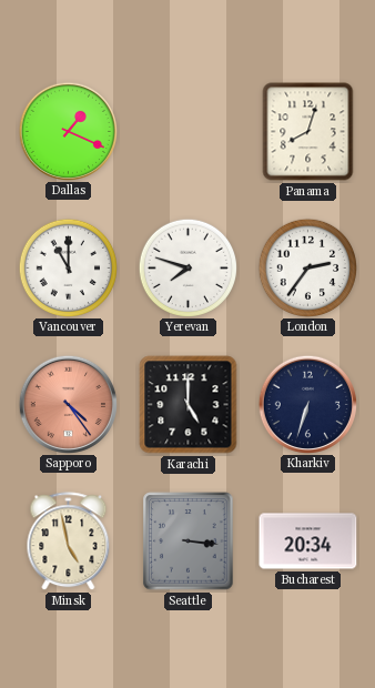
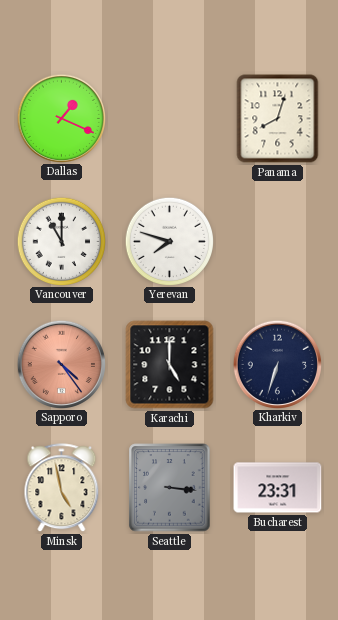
London: 2:36 -> none
Bucharest: 20:34 -> 23:31
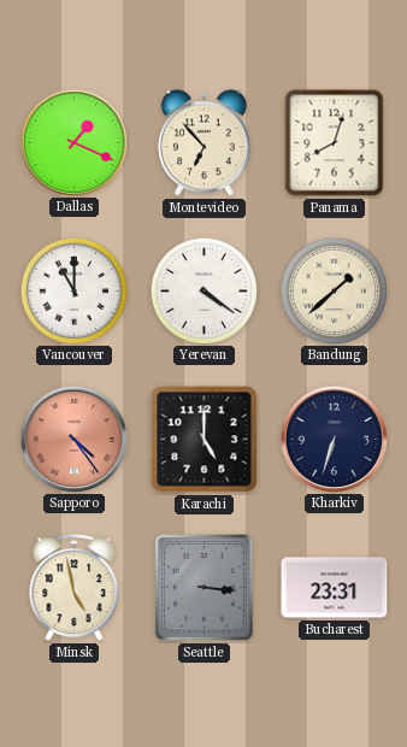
Montevideo: none -> 6:53
Yerevan: 7:48 -> 4:21
Bandung: none -> 1:38
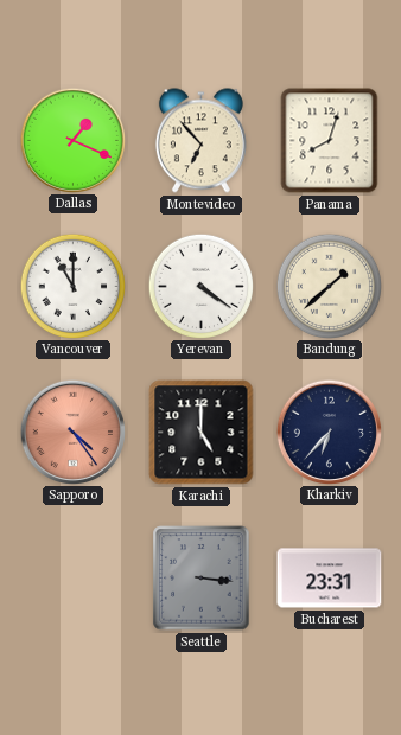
Kharkiv: 6:33 -> 6:37
Minsk: 4:58 -> none
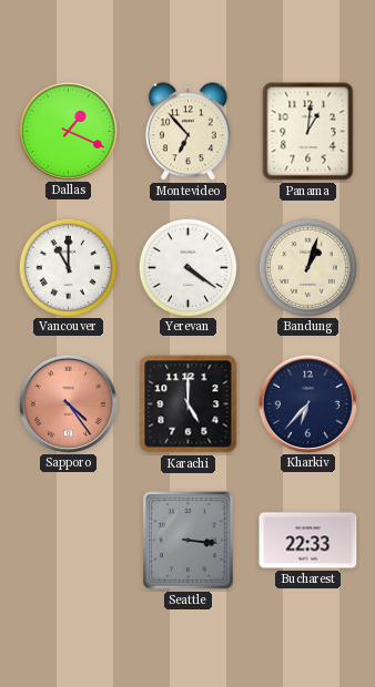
Panama: 8:03 -> 1:01
Bandung: 1:38 -> 1:03
Bucharest: 23:31 -> 22:33
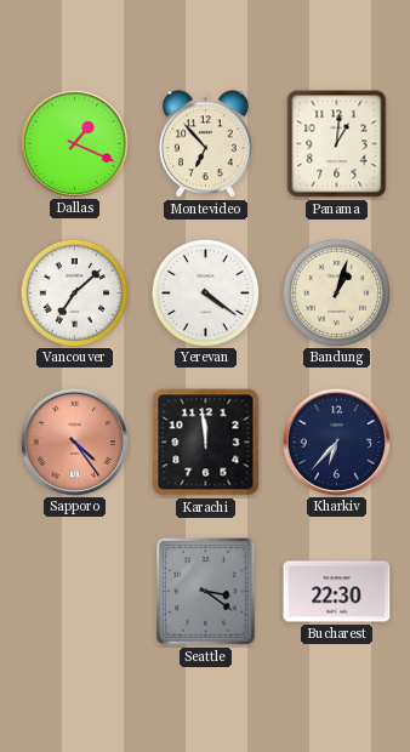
Vancouver: 11:00 -> 7:08
Karachi: 5:00 -> 11:59
Seattle: 3:16 -> 3:21
Bucharest: 22:33 -> 22:30
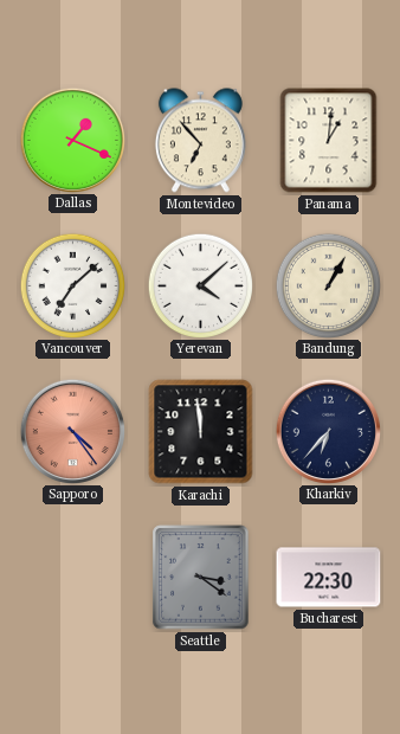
Yerevan: 4:21 -> 4:08
Bandung: 1:03 -> 1:05
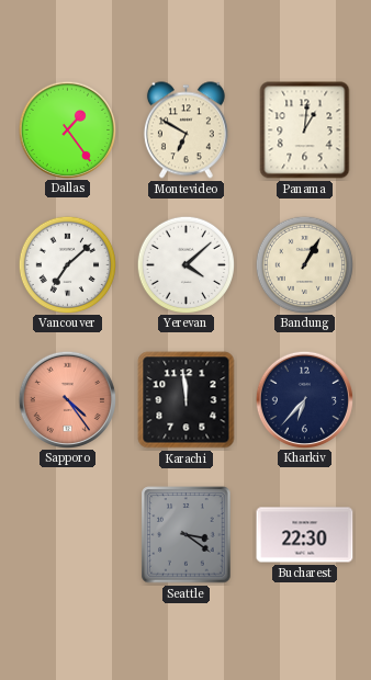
Dallas: 1:19 -> 1:24
Montevideo: 6:53 -> 6:50
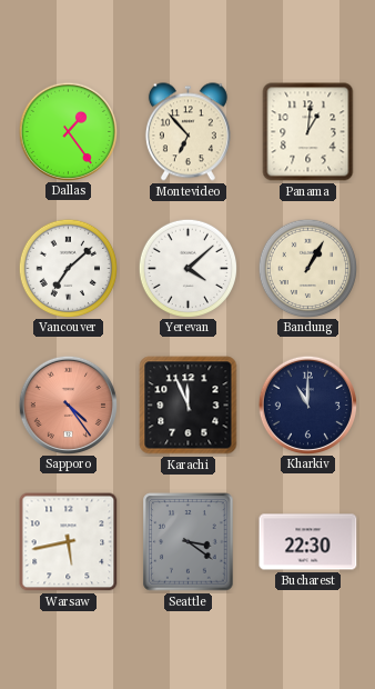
Montevideo: 6:50 -> 6:53
Karachi: 11:59 -> 11:56
Kharkiv: 6:37 -> 11:00
Warsaw: none -> 5:43
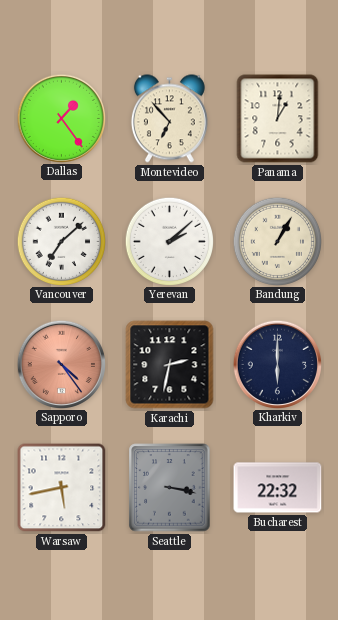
Yerevan: 4:08 -> 2:08
Karachi: 11:56 -> 2:32
Kharkiv: 11:00 -> 6:00
Seattle: 3:21 -> 3:17
Bucharest: 22:30 -> 22:32
